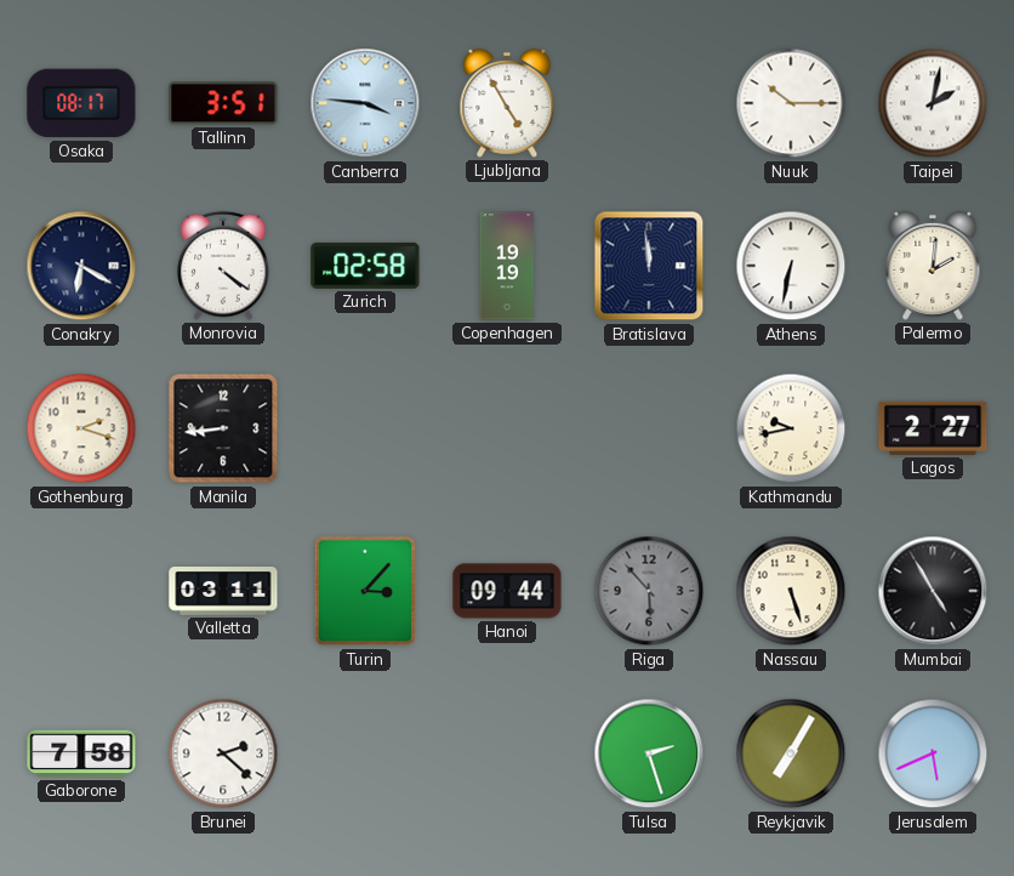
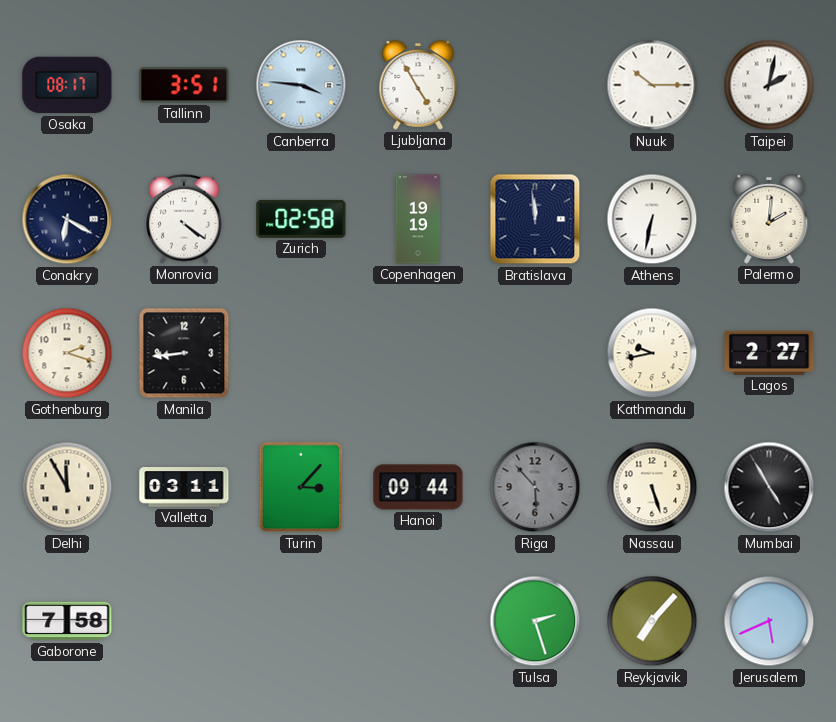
Delhi: none -> 11:55
Brunei: 2:22 -> none
Reykjavik: 7:05 -> 7:07
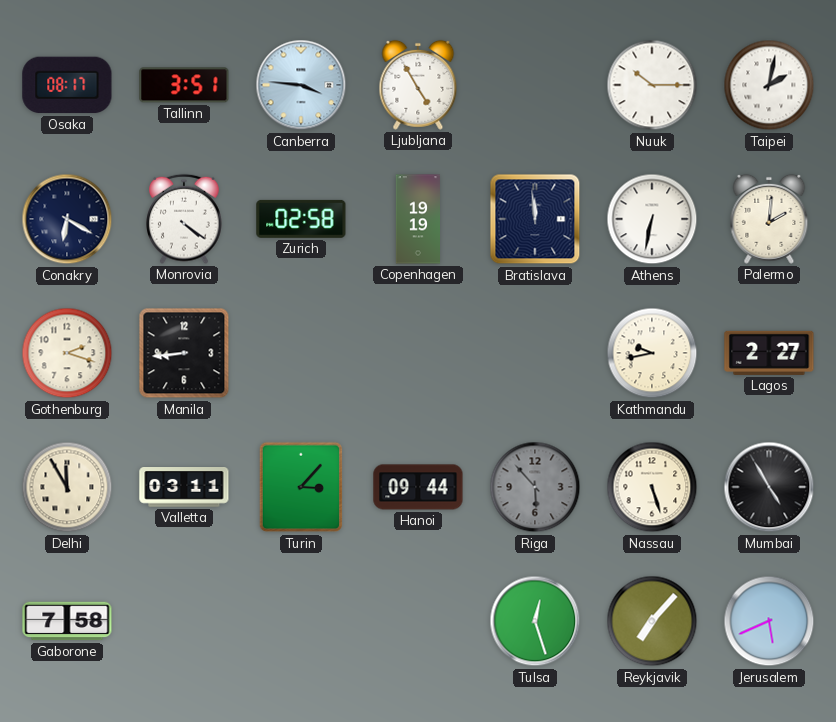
Tulsa: 2:27 -> 12:27
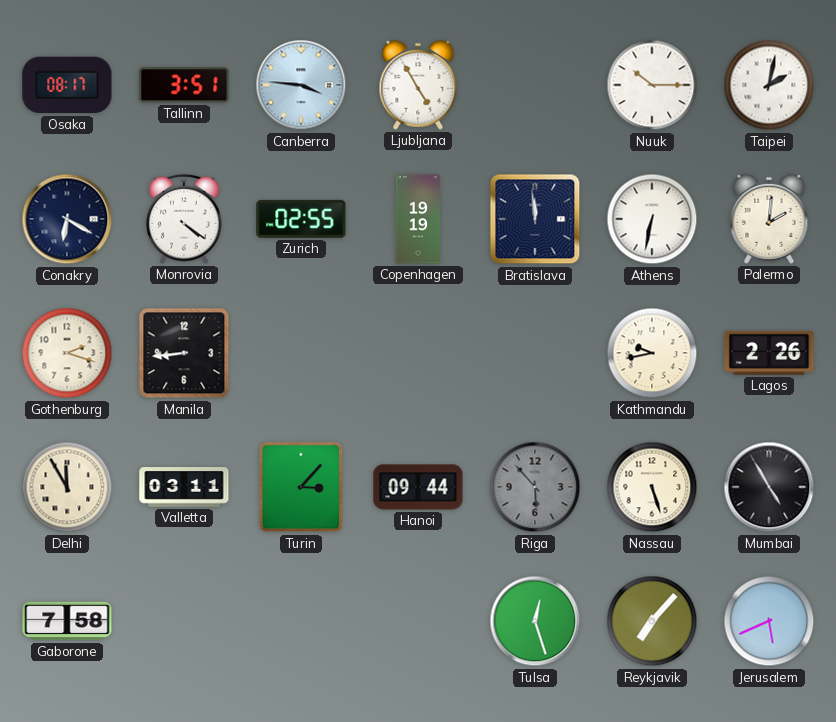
Zurich: 02:58 -> 02:55
Lagos: 2:27 -> 2:26
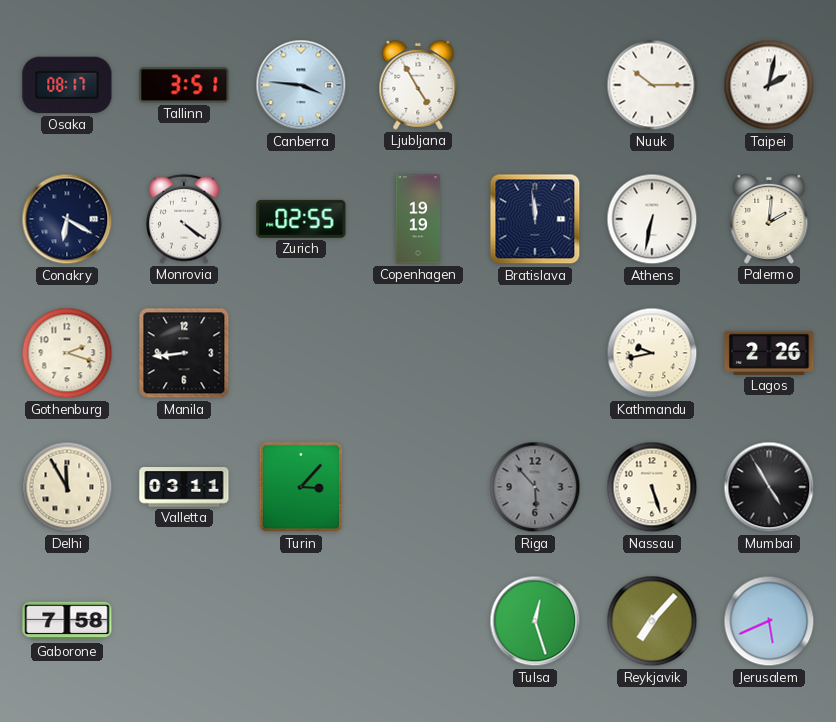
Hanoi: 09:44 -> none
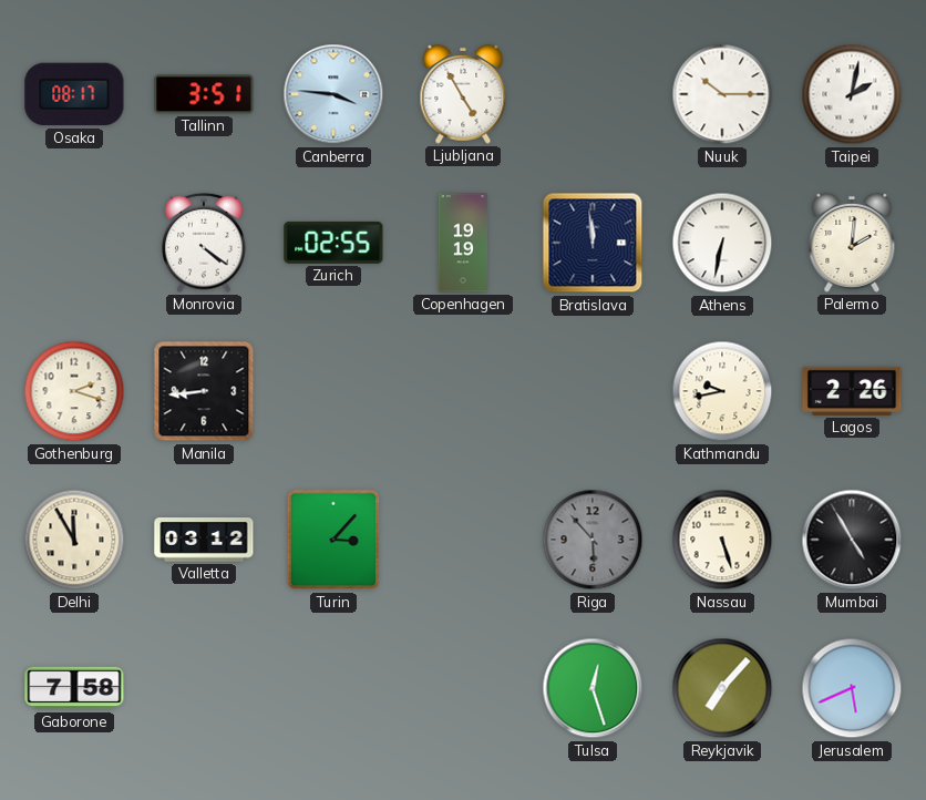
Conakry: 6:20 -> none
Valletta: 03:11 -> 03:12
